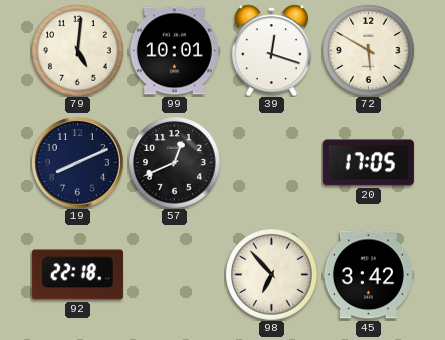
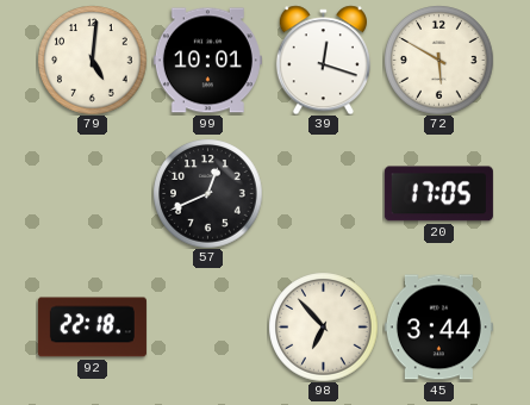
19: 8:11 -> none
45: 3:42 -> 3:44
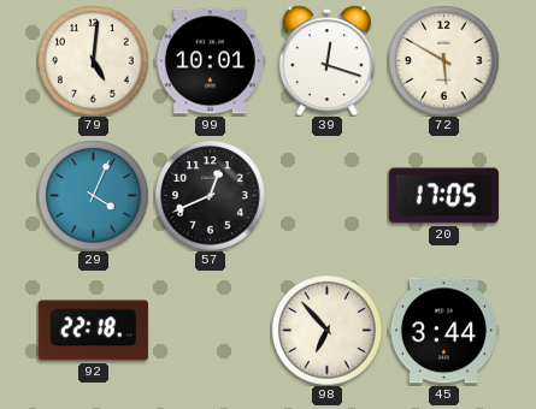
29: none -> 4:04
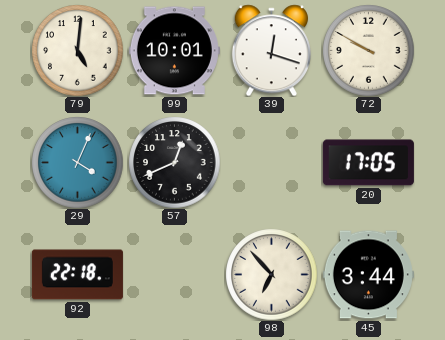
72: 5:50 -> 9:50
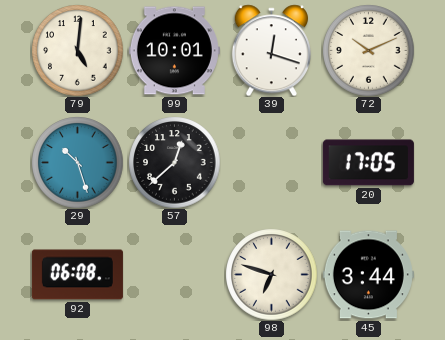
72: 9:50 -> 10:11
29: 4:04 -> 10:27
57: 12:41 -> 12:38
92: 22:18 -> 06:08
98: 6:53 -> 6:48
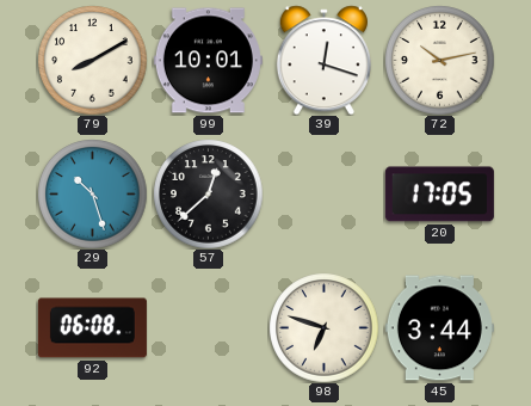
79: 5:01 -> 8:10
72: 10:11 -> 10:13
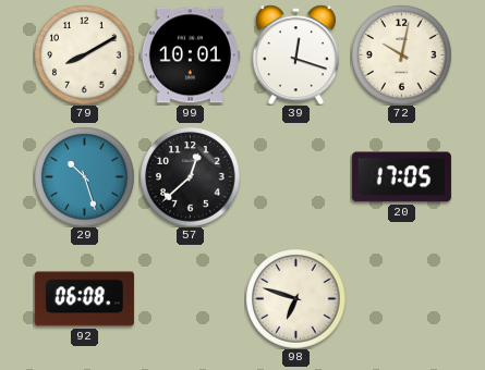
72: 10:13 -> 10:02
45: 3:44 -> none
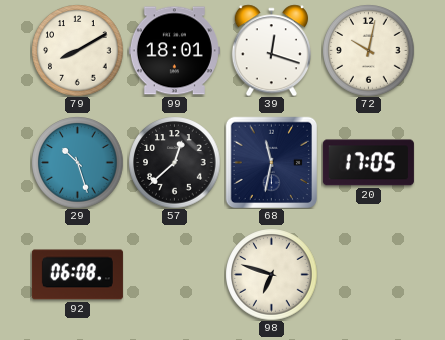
99: 10:01 -> 18:01
68: none -> 11:32
